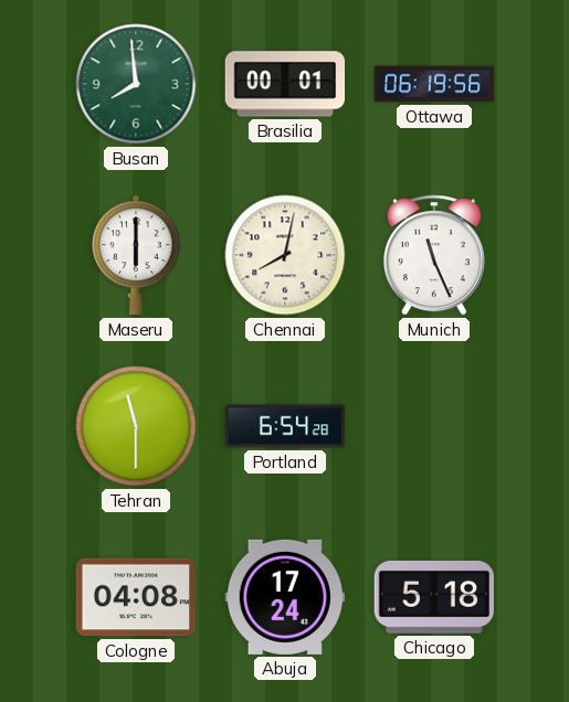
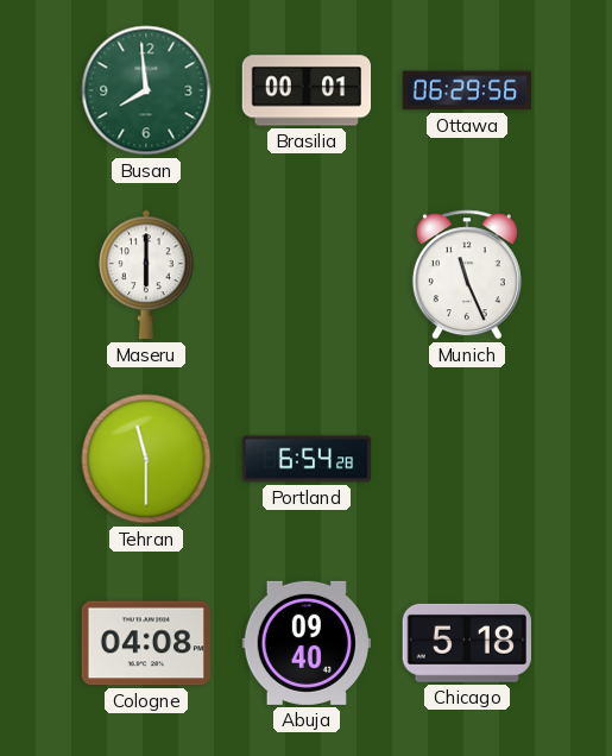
Ottawa: 06:19 -> 06:29
Chennai: 8:02 -> none
Abuja: 17:24 -> 09:40
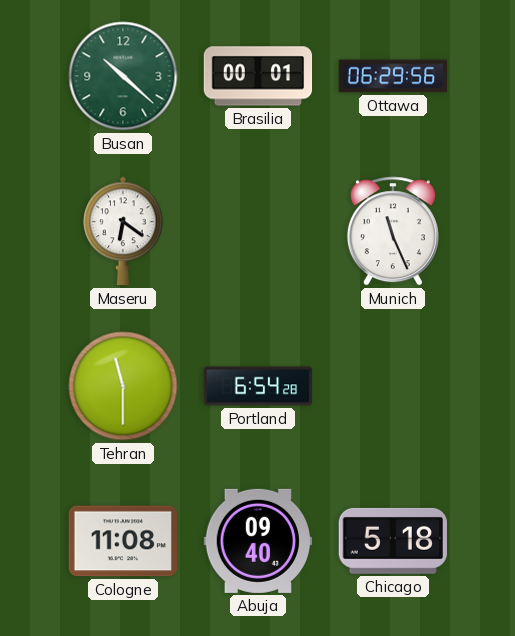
Busan: 7:59 -> 10:22
Maseru: 6:00 -> 6:21
Cologne: 04:08 -> 11:08
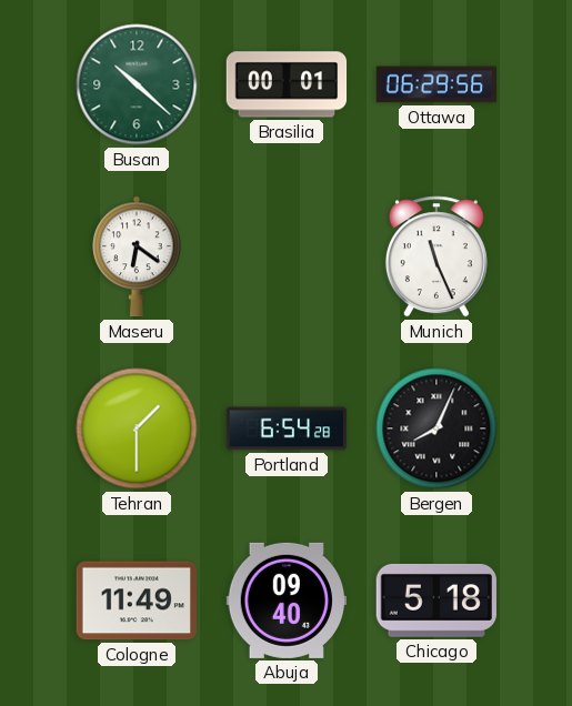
Tehran: 11:30 -> 1:30
Bergen: none -> 8:04
Cologne: 11:08 -> 11:49
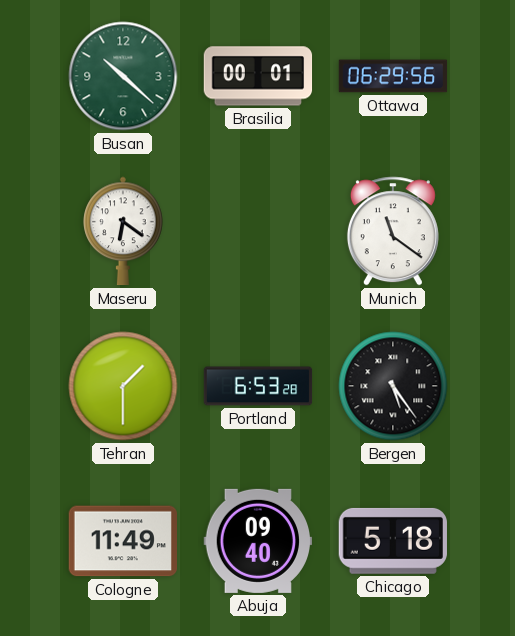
Munich: 11:26 -> 11:21
Portland: 6:54 -> 6:53
Bergen: 8:04 -> 5:24
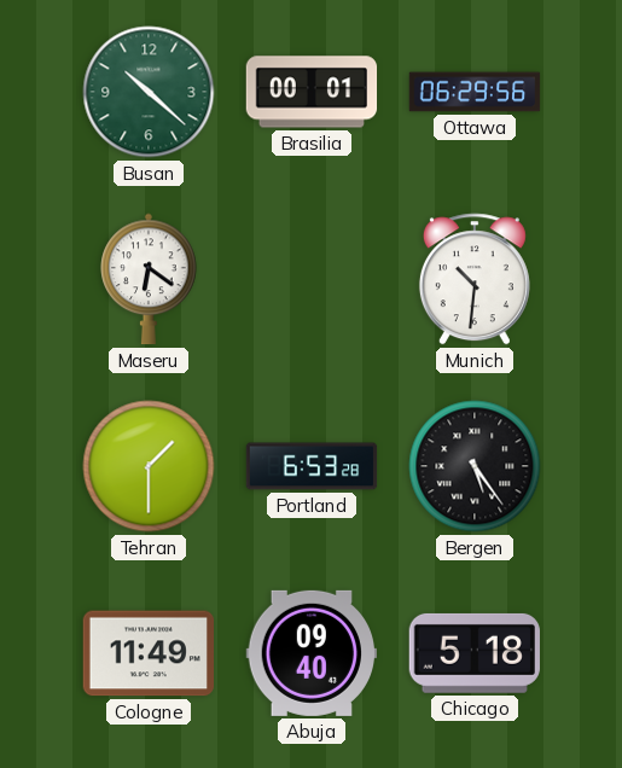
Munich: 11:21 -> 10:31
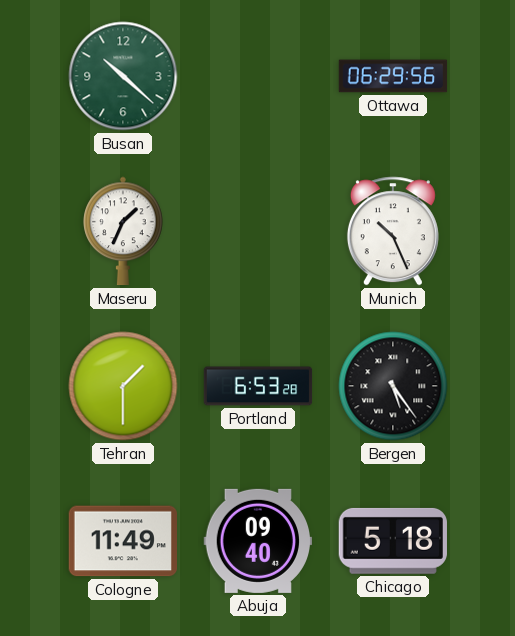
Brasilia: 00:01 -> none
Maseru: 6:21 -> 1:34
Munich: 10:31 -> 10:26
